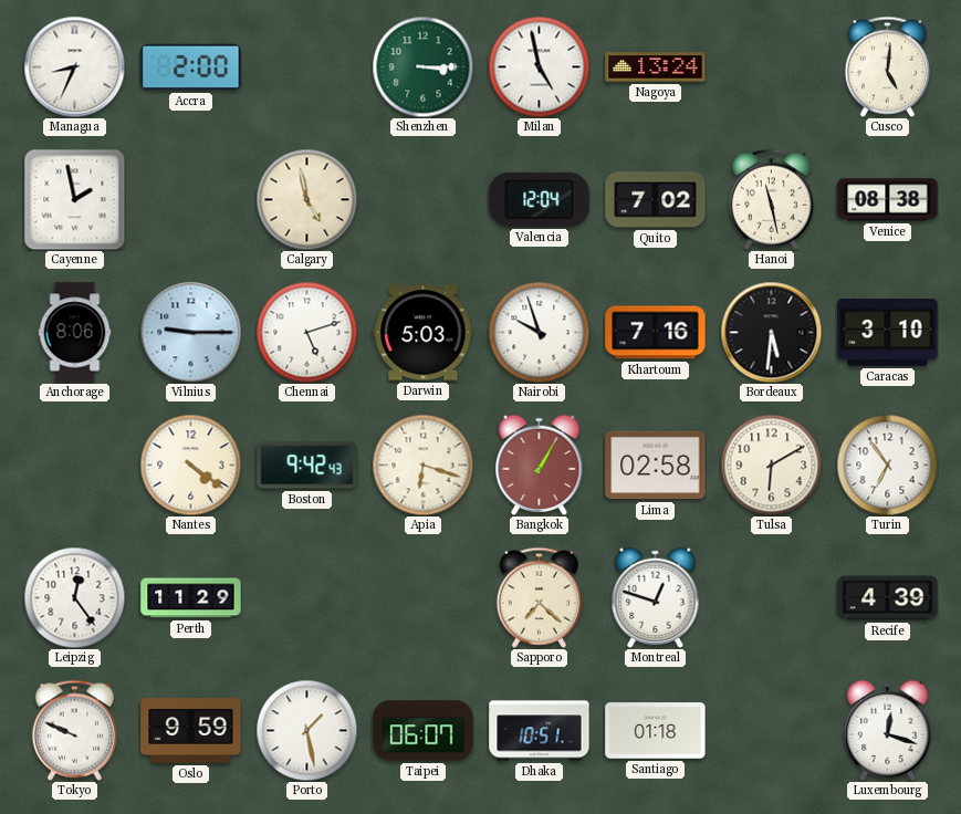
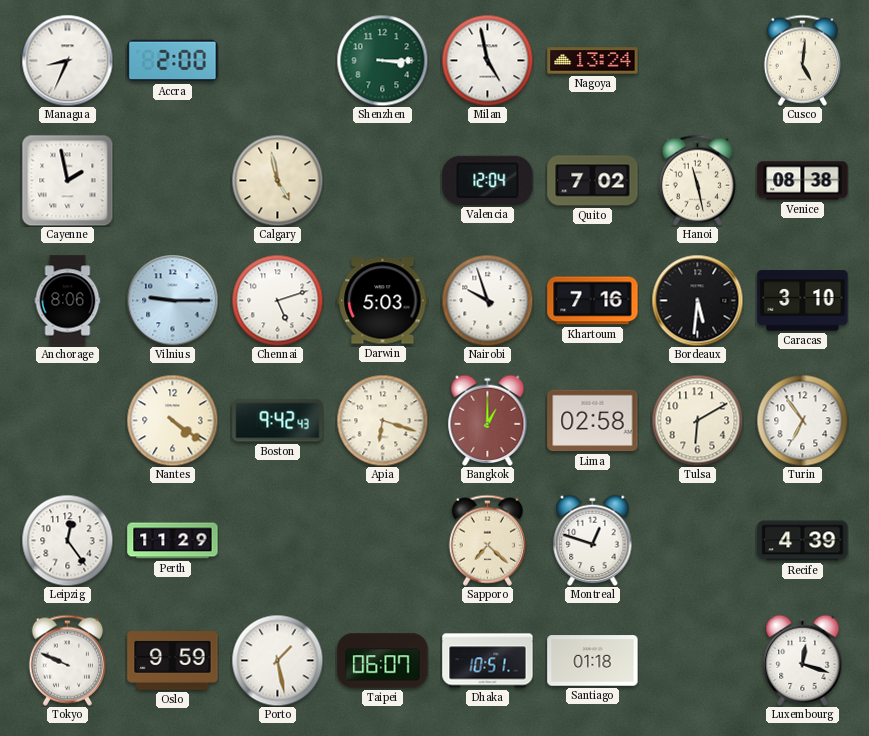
Bangkok: 1:05 -> 1:00
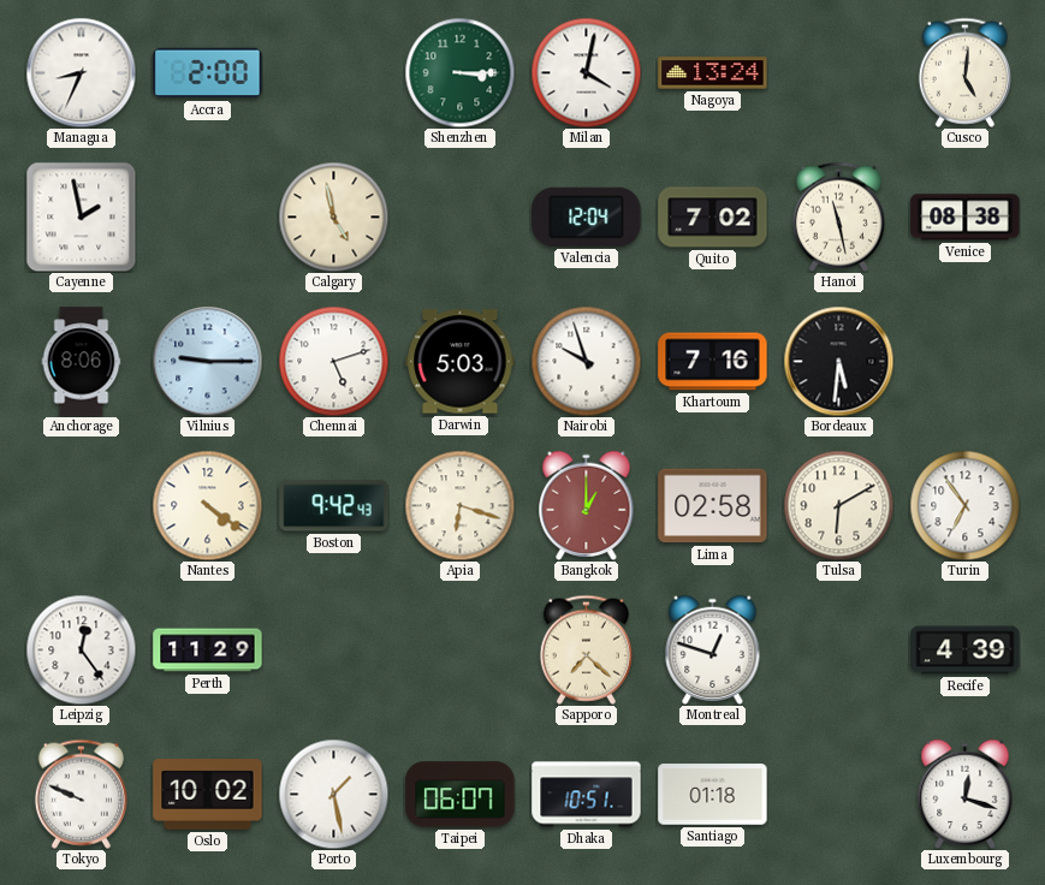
Milan: 4:58 -> 4:02
Caracas: 3:10 -> none
Oslo: 9:59 -> 10:02
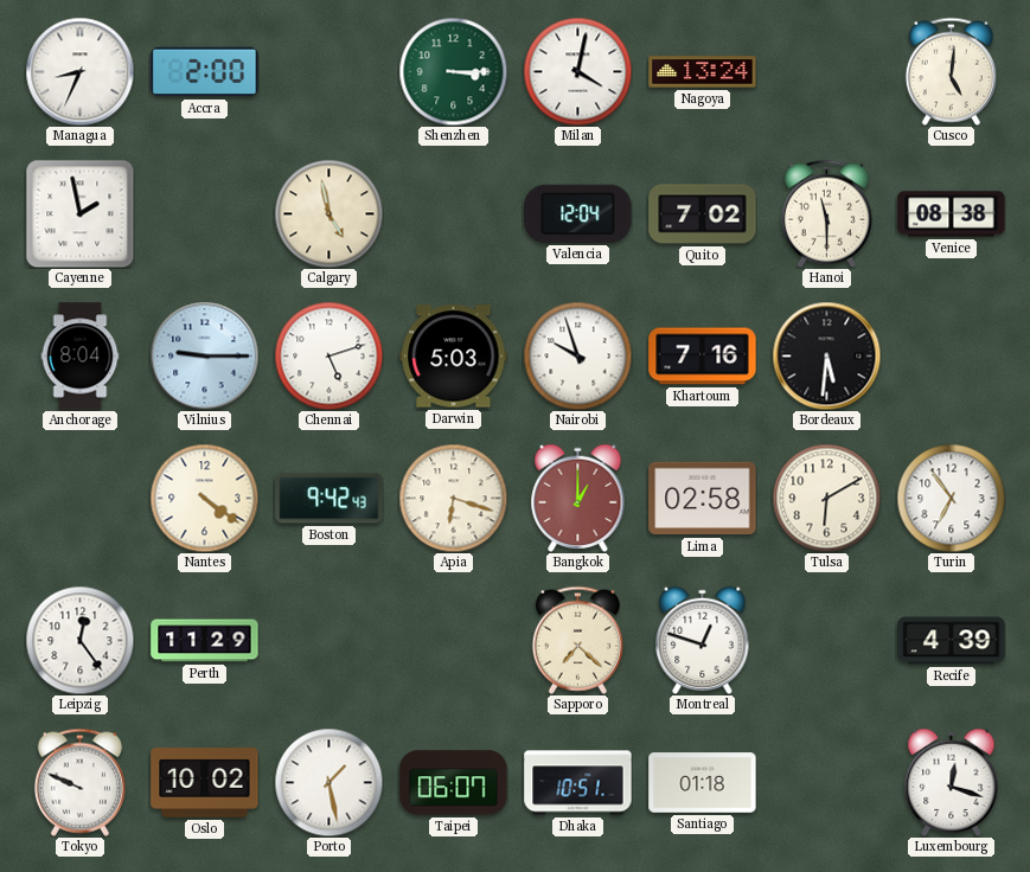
Hanoi: 11:28 -> 11:30
Anchorage: 8:06 -> 8:04
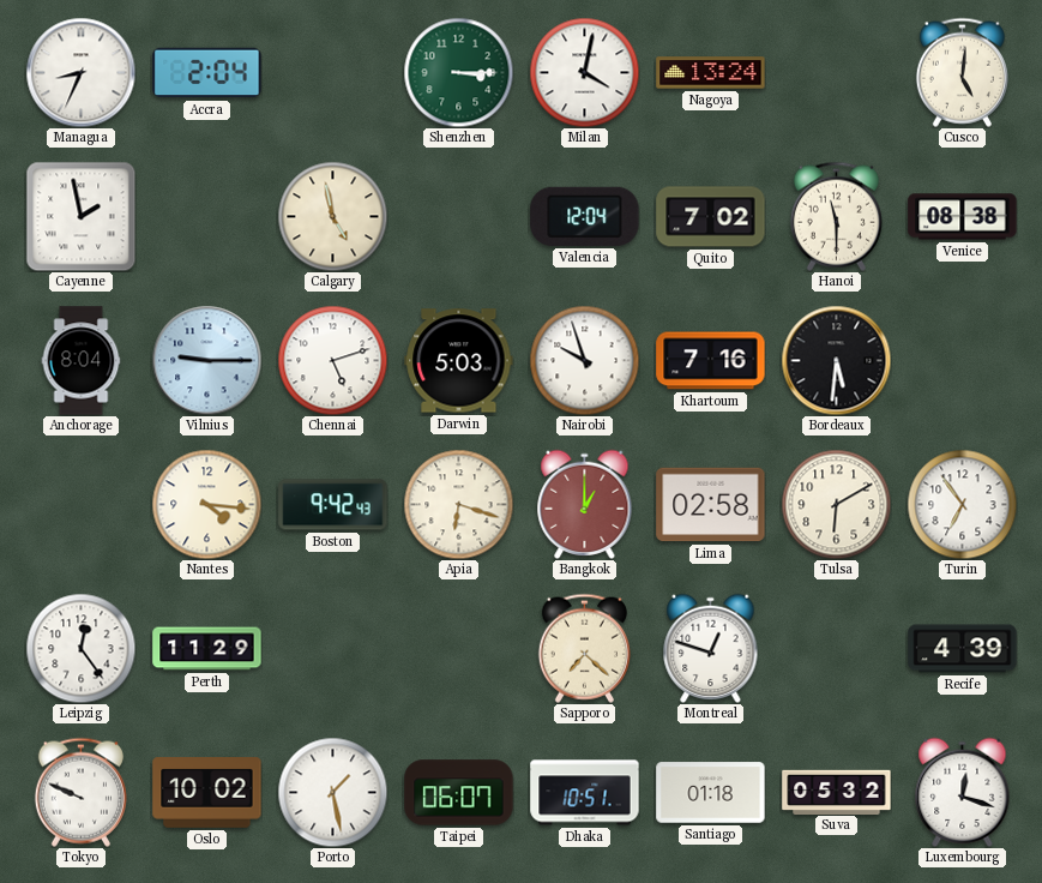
Accra: 2:00 -> 2:04
Nantes: 4:21 -> 4:16
Suva: none -> 05:32
